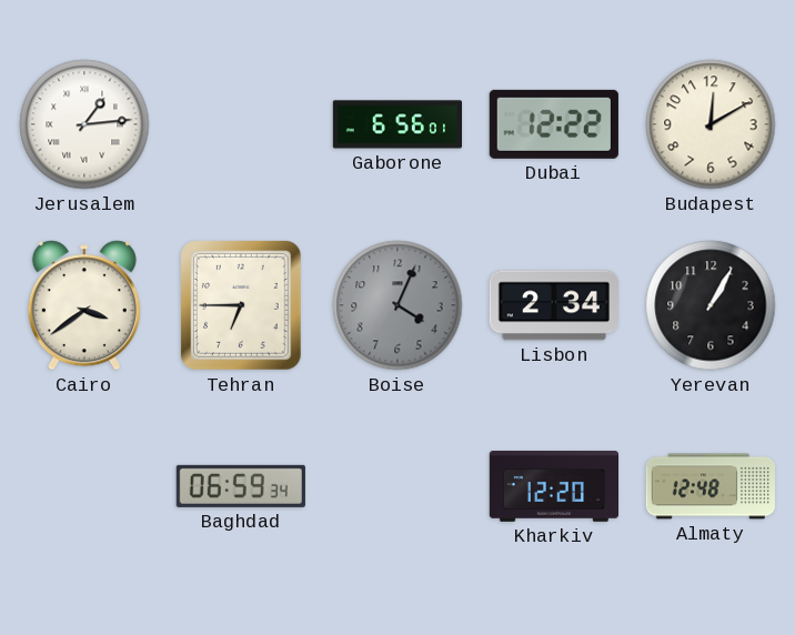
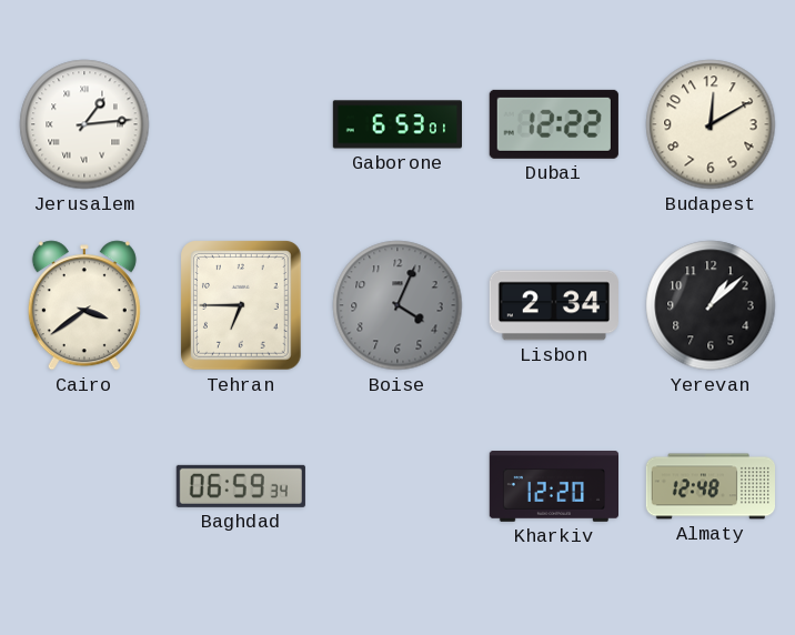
Gaborone: 6:56 -> 6:53
Yerevan: 1:05 -> 1:08
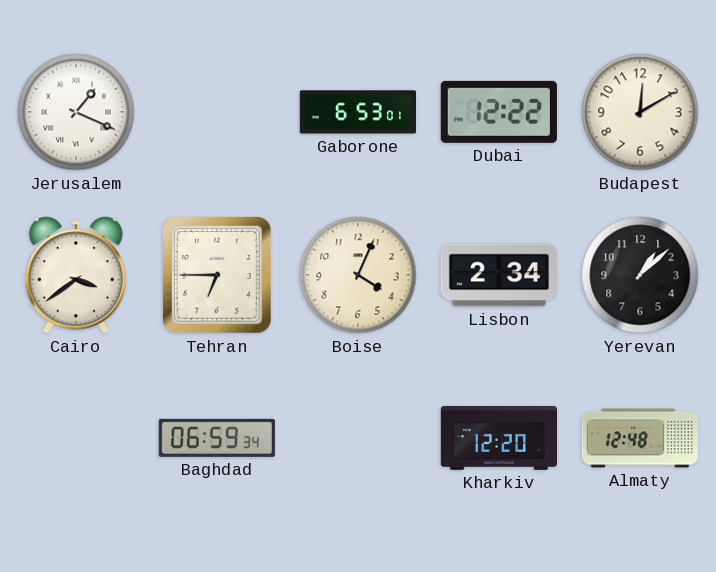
Jerusalem: 1:14 -> 1:19
Boise dial: grey -> cream
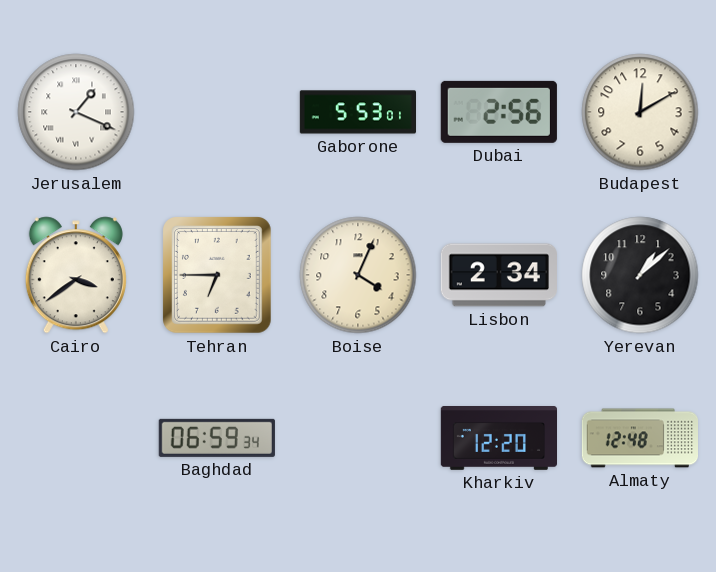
Gaborone: 6:53 -> 5:53
Dubai: 12:22 -> 2:56
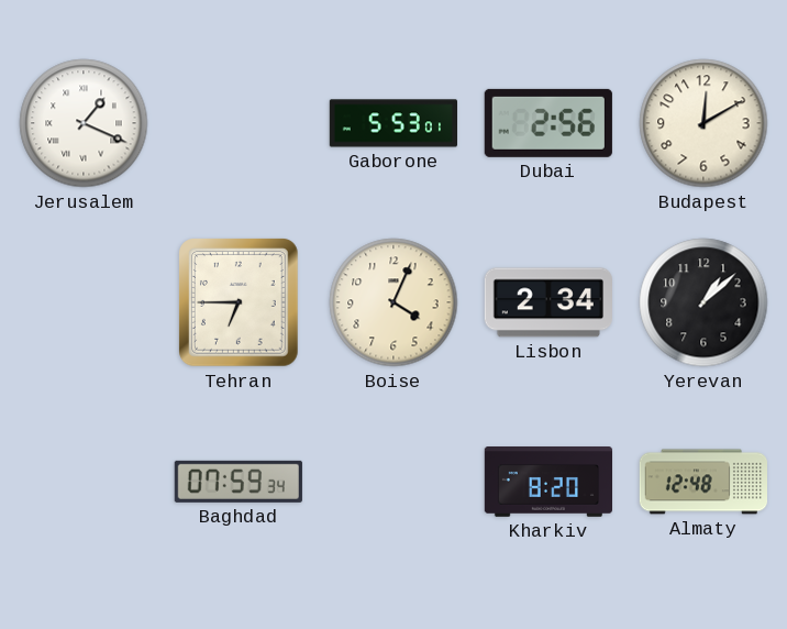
Cairo: 3:39 -> none
Baghdad: 06:59 -> 07:59
Kharkiv: 12:20 -> 8:20
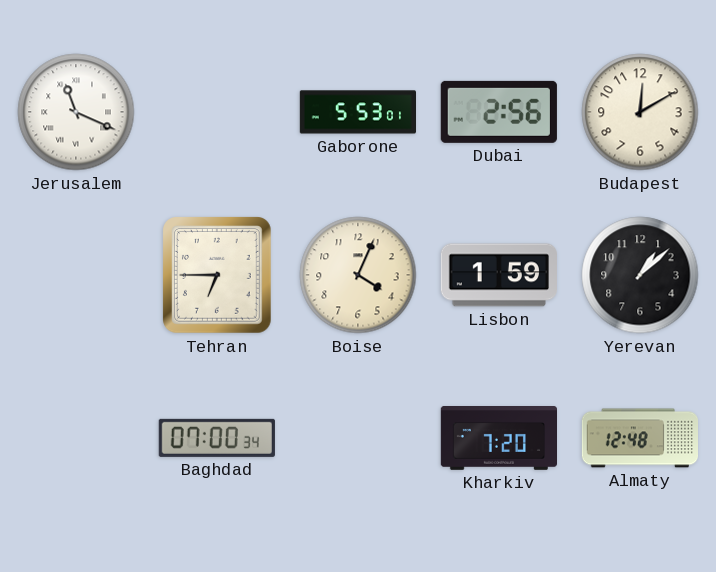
Jerusalem: 1:19 -> 11:19
Lisbon: 2:34 -> 1:59
Baghdad: 07:59 -> 07:00
Kharkiv: 8:20 -> 7:20
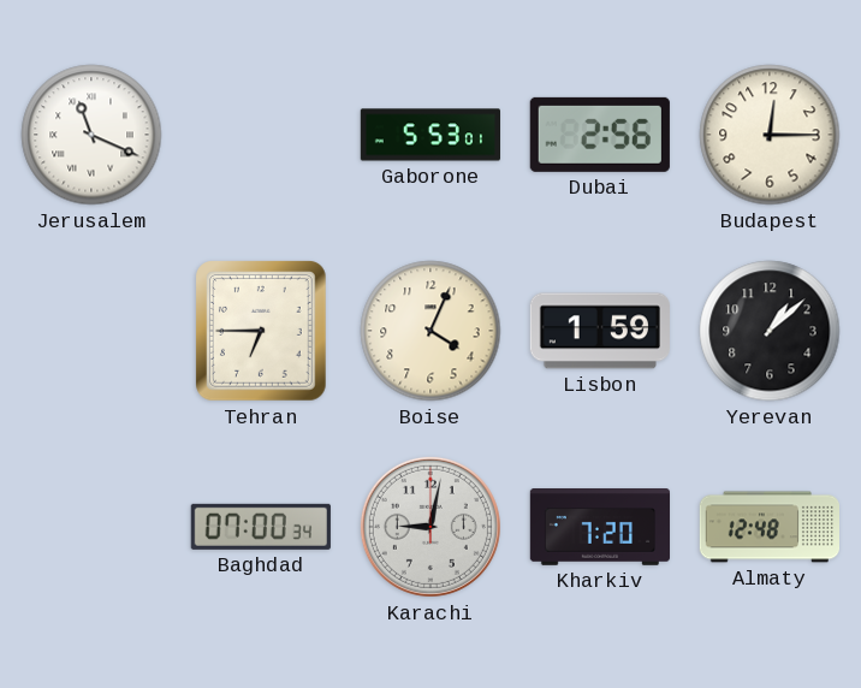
Budapest: 12:10 -> 12:15
Karachi: none -> 9:02
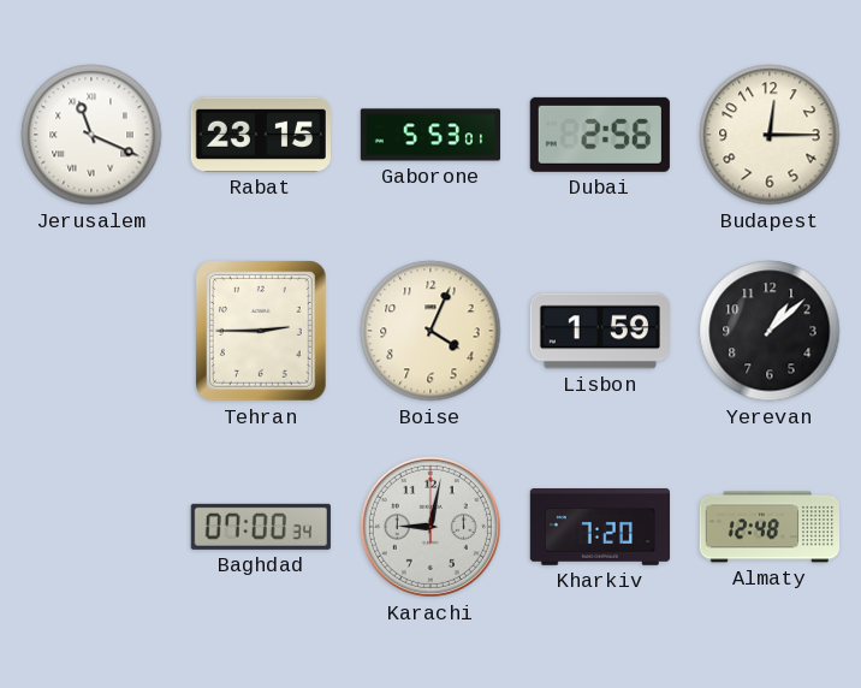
Rabat: none -> 23:15
Tehran: 6:45 -> 2:45
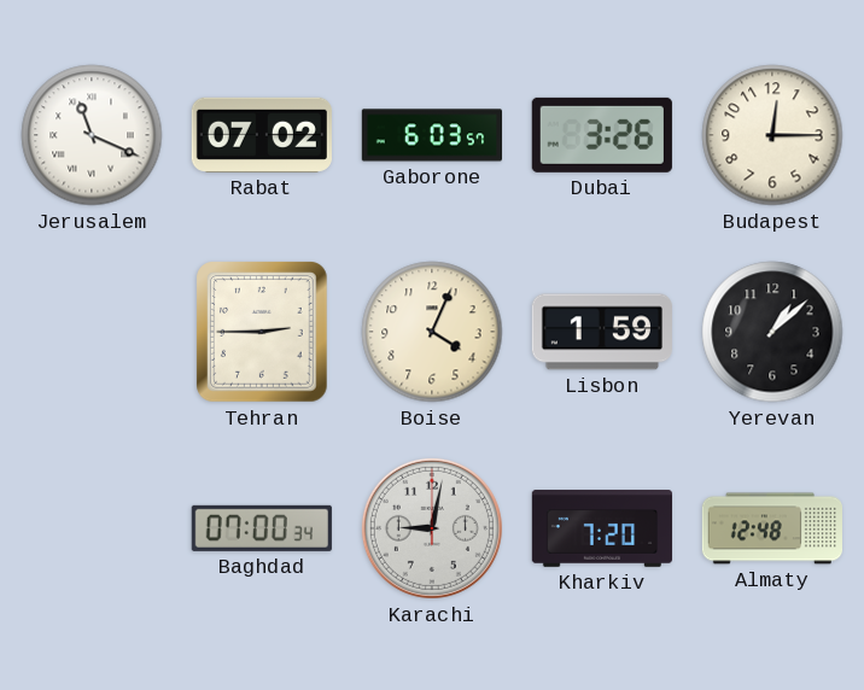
Rabat: 23:15 -> 07:02
Gaborone: 5:53 -> 6:03
Dubai: 2:56 -> 3:26
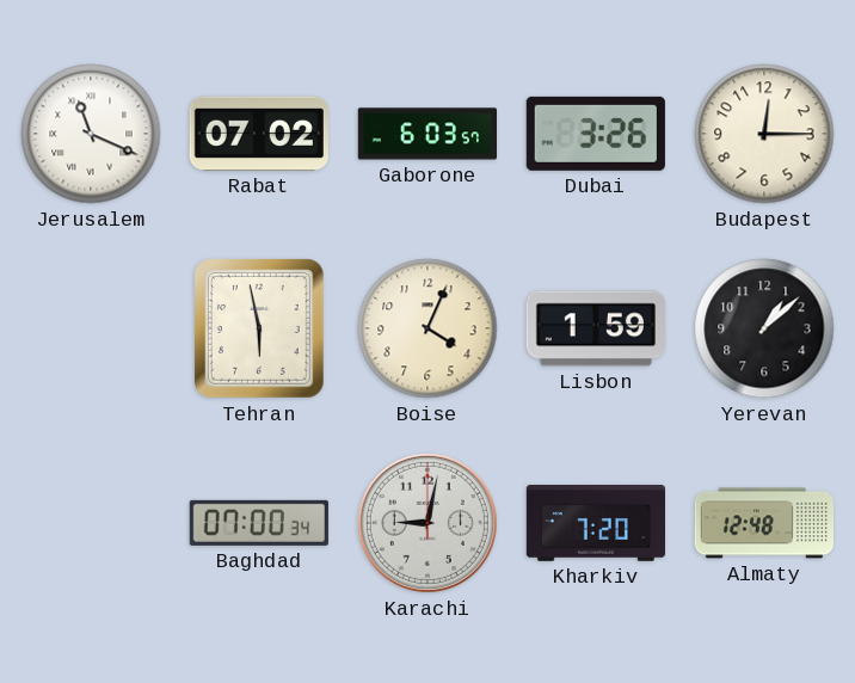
Tehran: 2:45 -> 5:58
